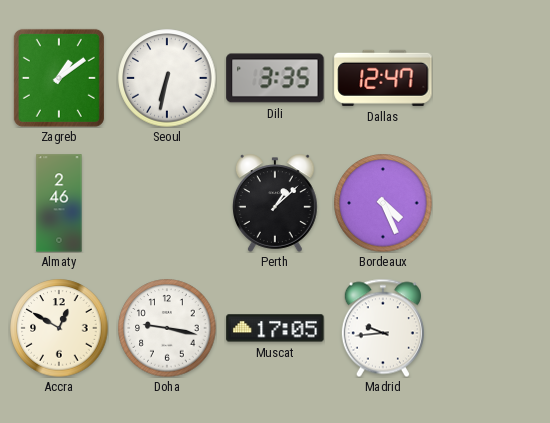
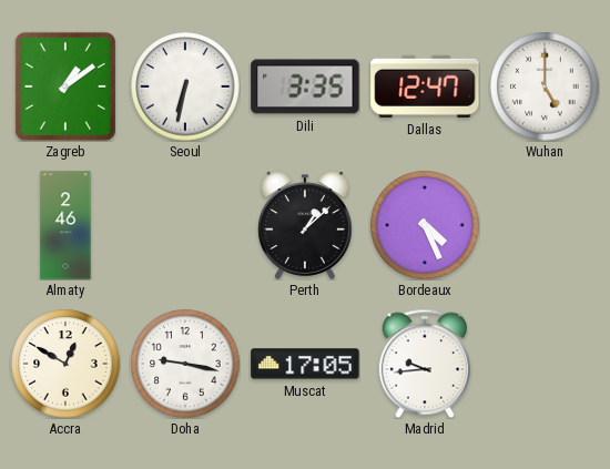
Wuhan: none -> 5:00
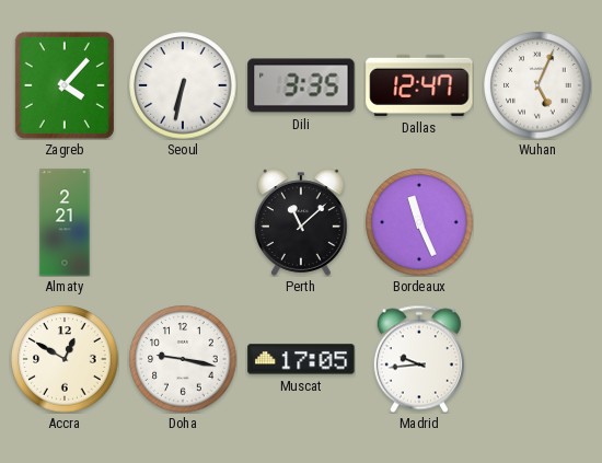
Zagreb: 1:09 -> 4:07
Wuhan: 5:00 -> 5:04
Almaty: 2:46 -> 2:21
Perth: 1:08 -> 11:08
Bordeaux: 4:26 -> 11:26
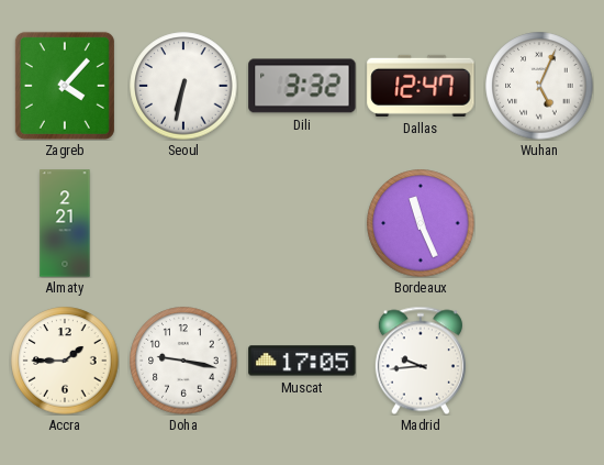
Dili: 3:35 -> 3:32
Perth: 11:08 -> none
Accra: 12:50 -> 1:45
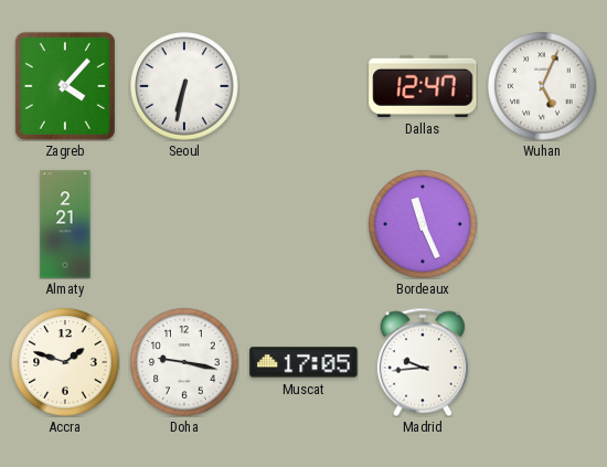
Dili: 3:32 -> none
Accra: 1:45 -> 1:48
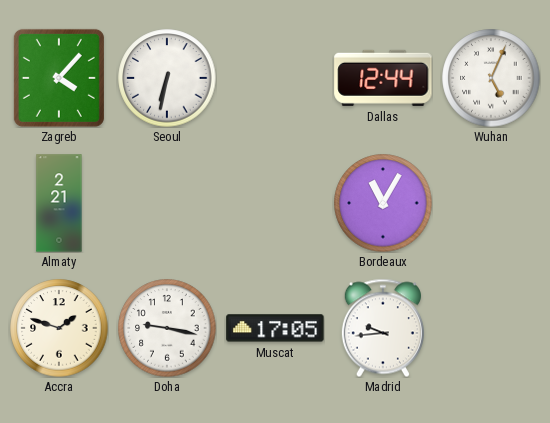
Dallas: 12:47 -> 12:44
Bordeaux: 11:26 -> 11:05
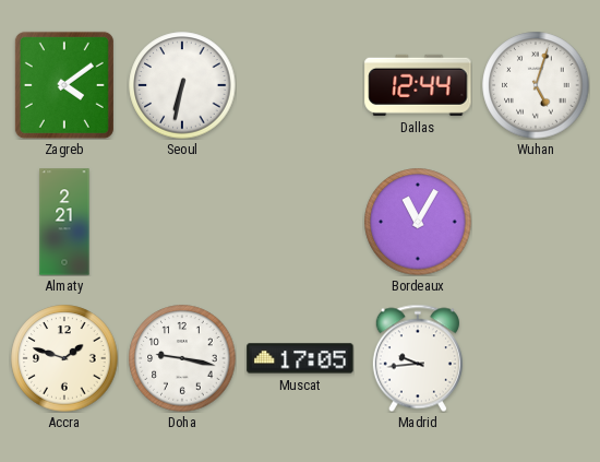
Zagreb: 4:07 -> 4:09
Wuhan: 5:04 -> 5:03
